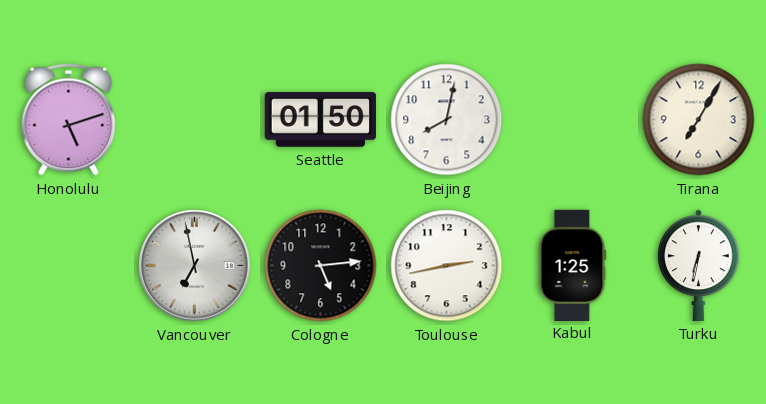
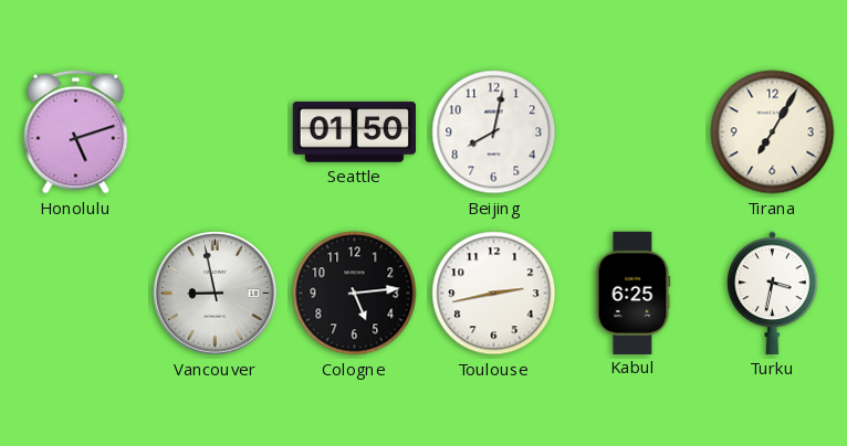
Vancouver: 6:58 -> 8:58
Kabul: 1:25 -> 6:25
Turku: 6:32 -> 3:32
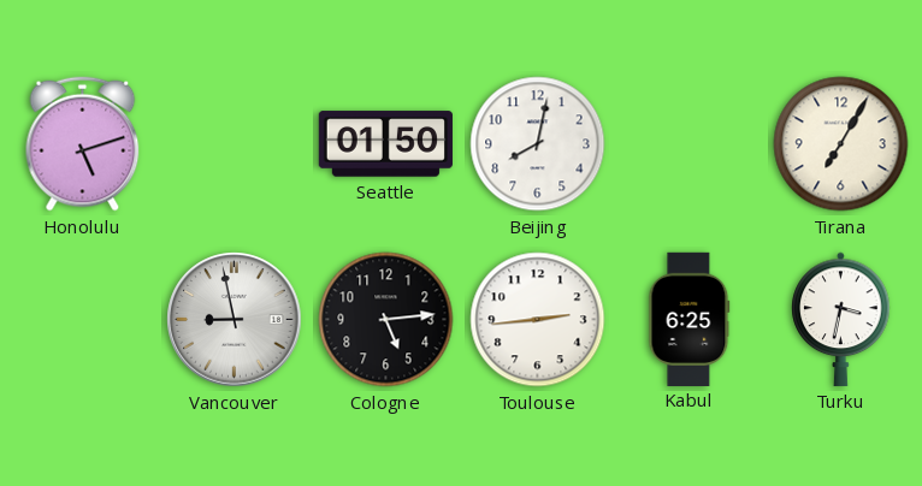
Toulouse: 2:43 -> 2:44
